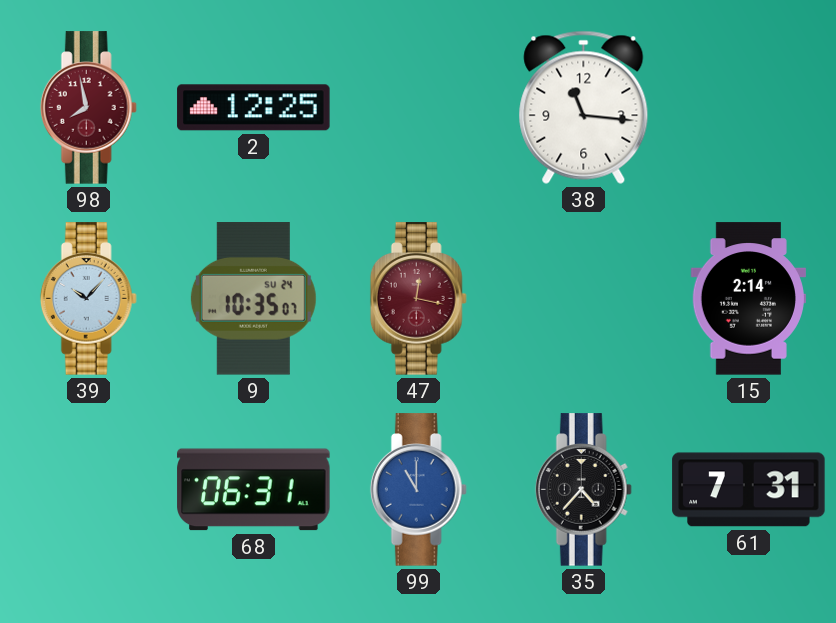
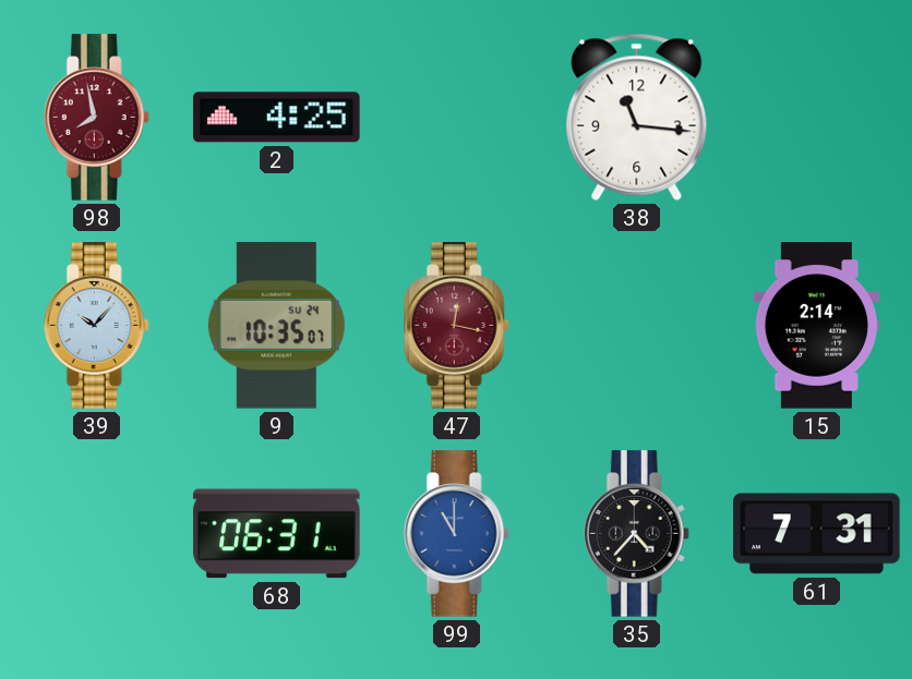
2: 12:25 -> 4:25
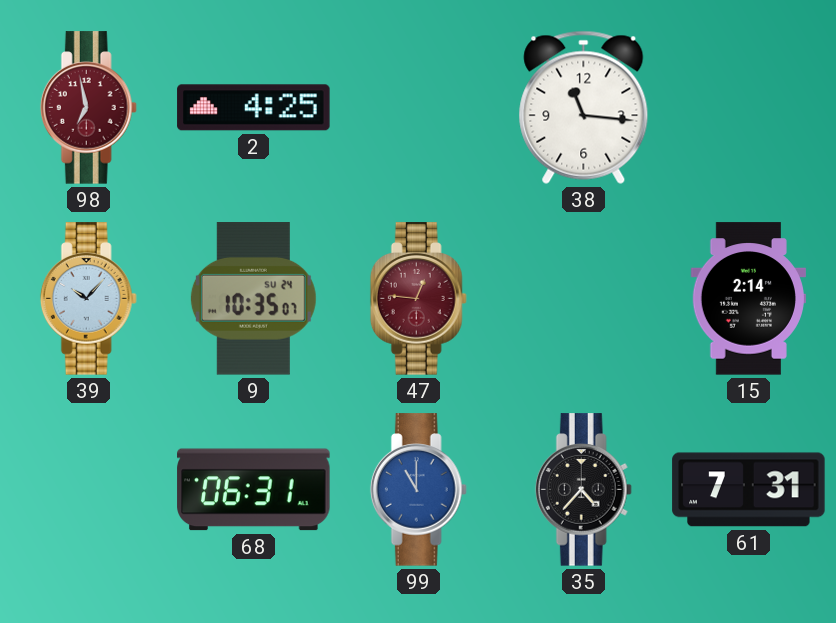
98: 7:58 -> 6:58
47: 12:17 -> 12:46
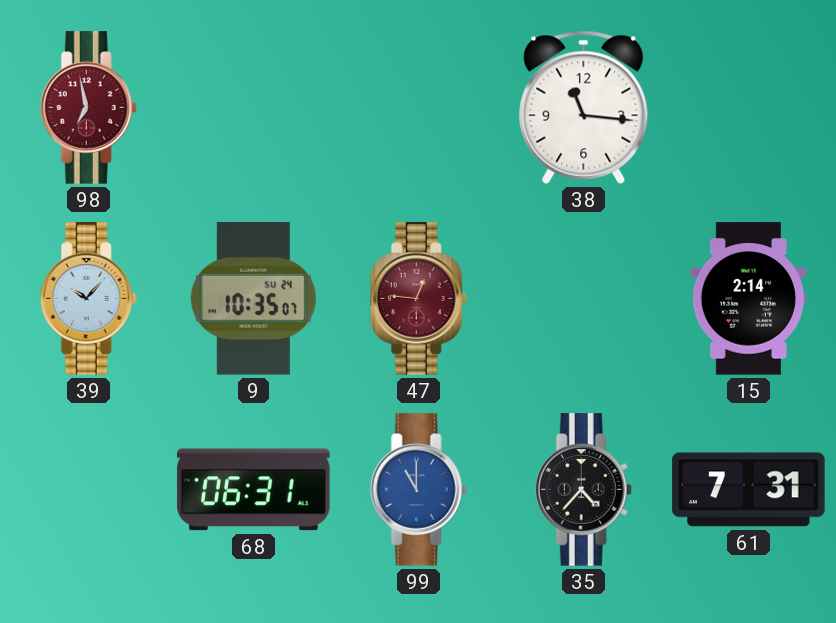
2: 4:25 -> none
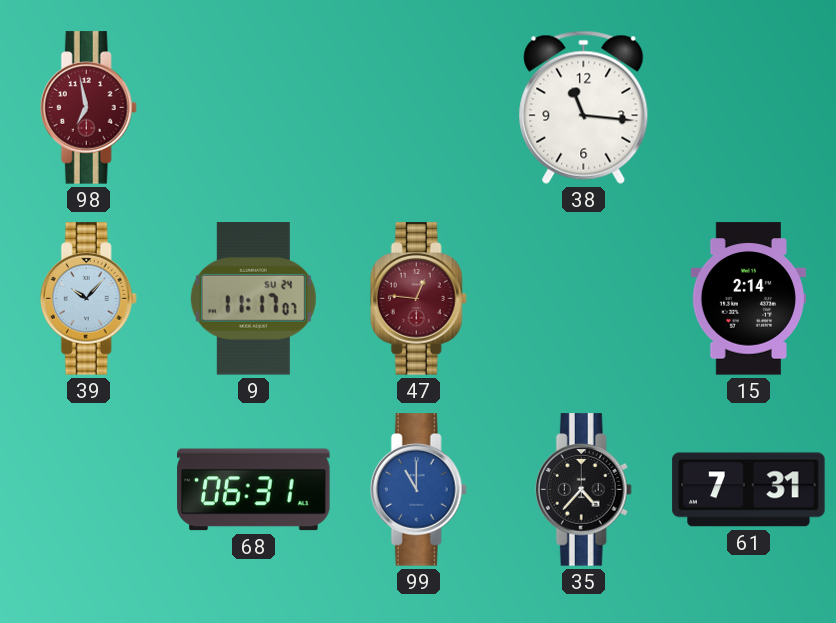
9: 10:35 -> 11:17
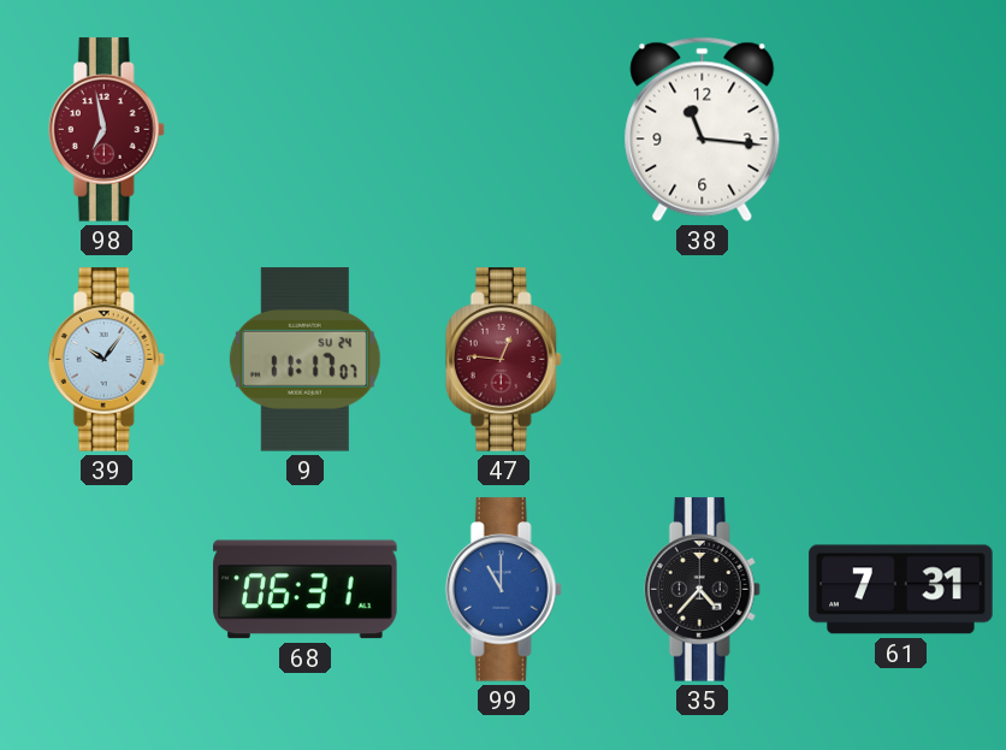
39: 10:07 -> 10:06
15: 2:14 -> none
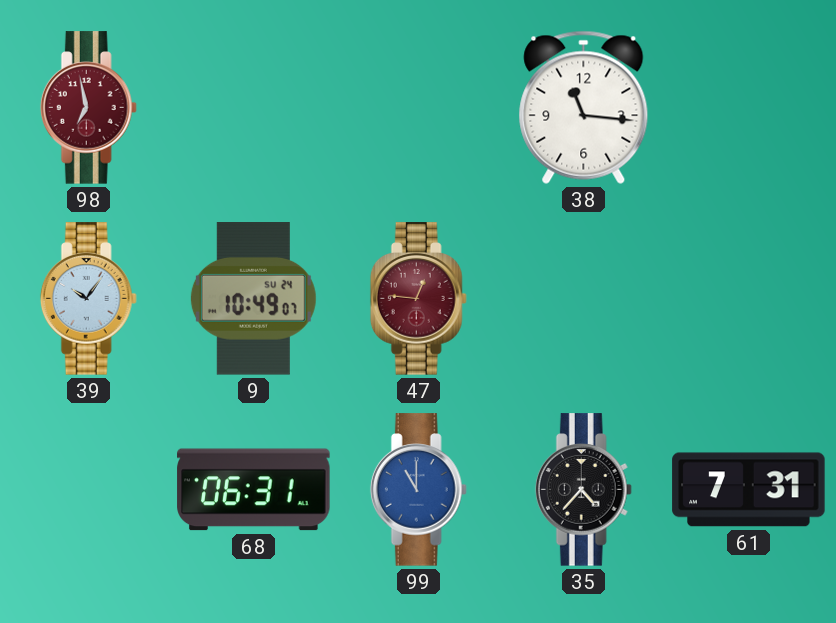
9: 11:17 -> 10:49
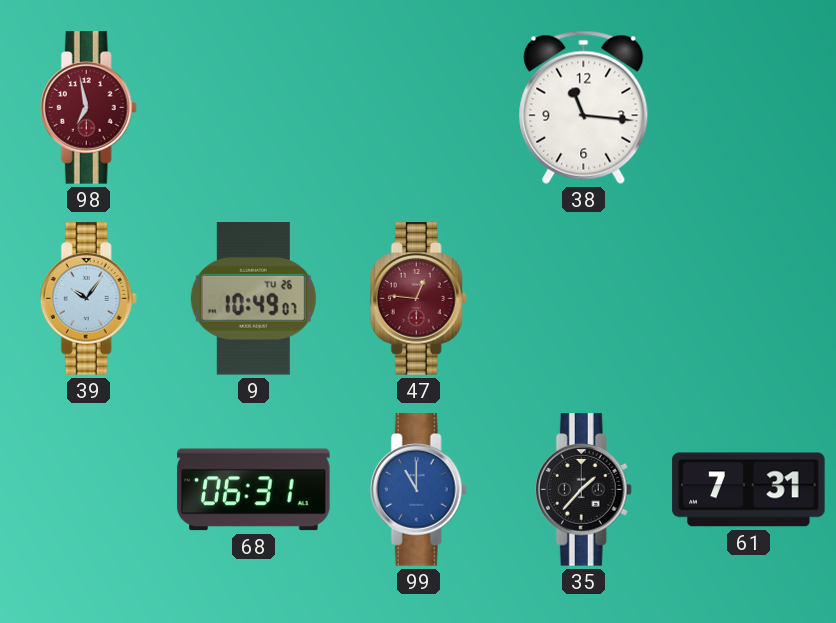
9 date: SU 24 -> TU 26
35: 4:37 -> 1:37
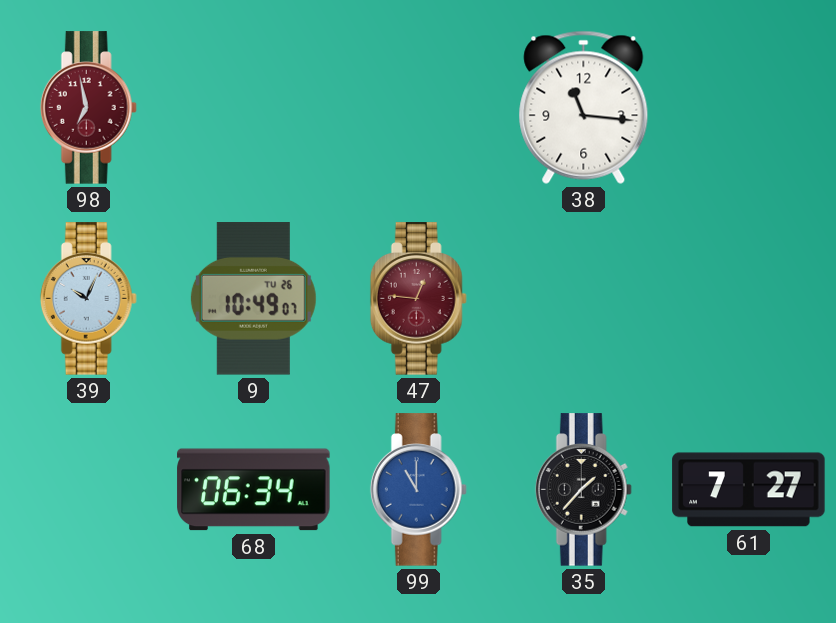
39: 10:06 -> 10:04
68: 06:31 -> 06:34
61: 7:31 -> 7:27
